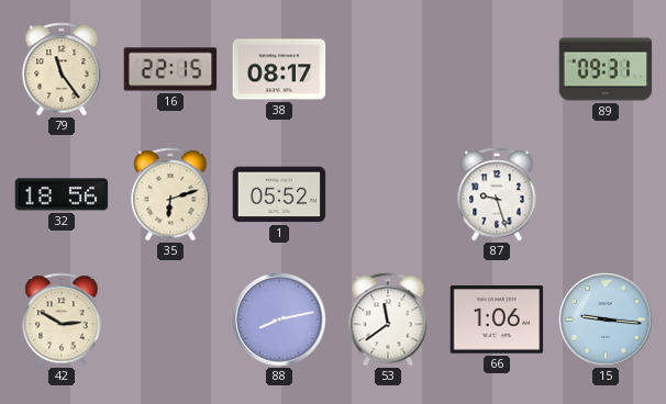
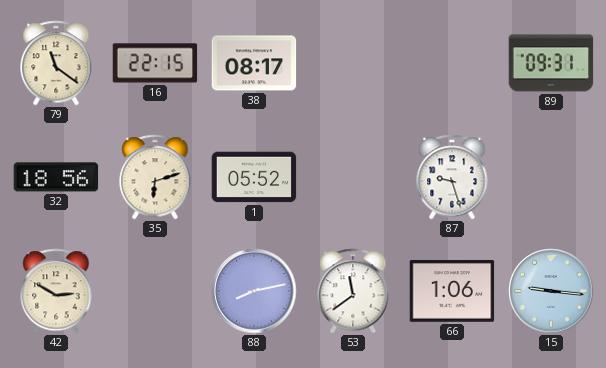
79: 11:24 -> 11:21
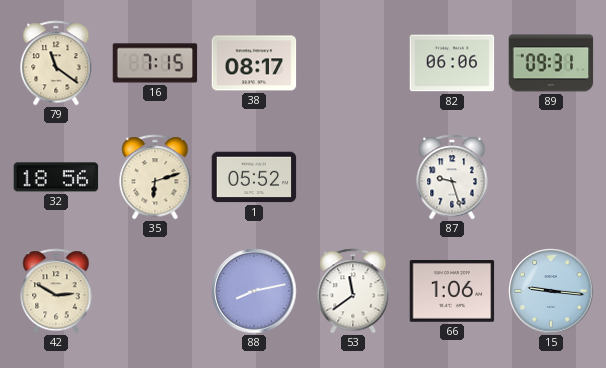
16: 22:15 -> 7:15
82: none -> 06:06
